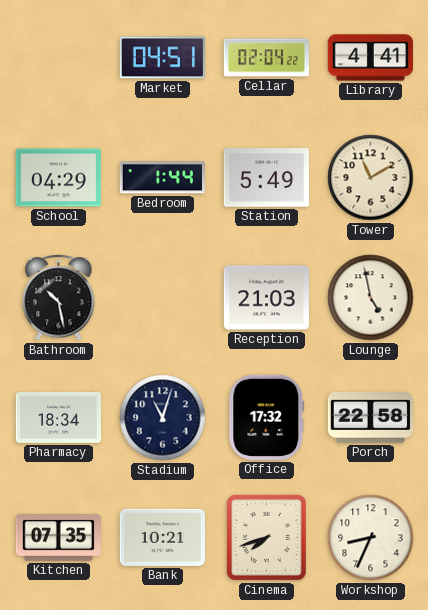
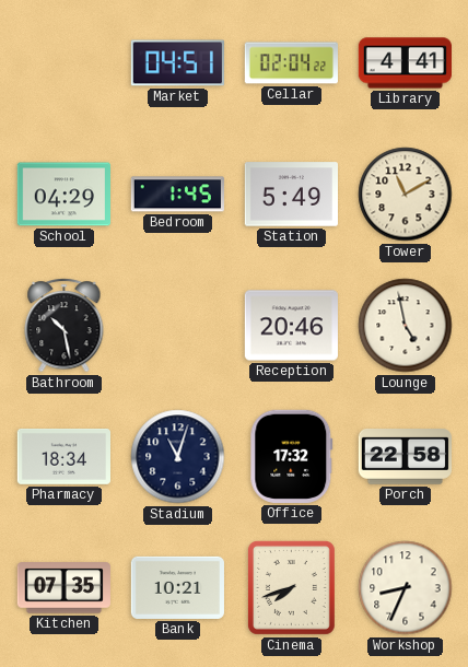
Bedroom: 1:44 -> 1:45
Reception: 21:03 -> 20:46
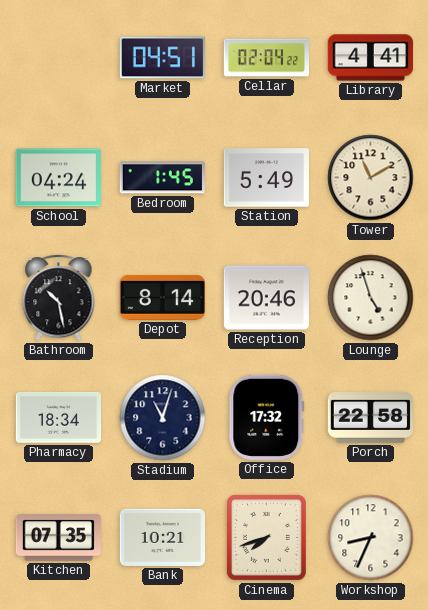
School: 04:29 -> 04:24
Depot: none -> 8:14
Lounge: 4:58 -> 4:57
